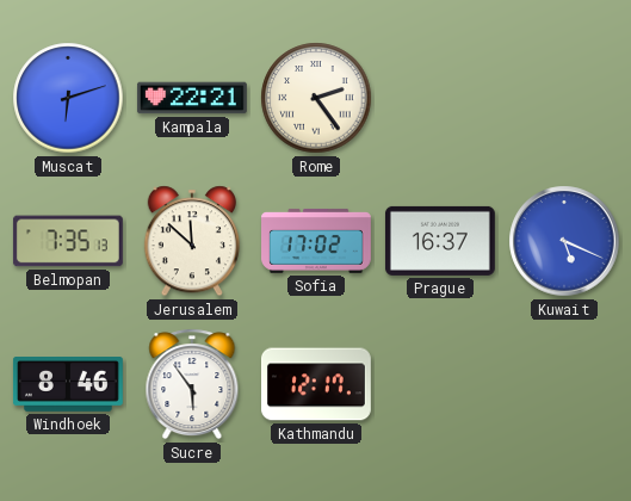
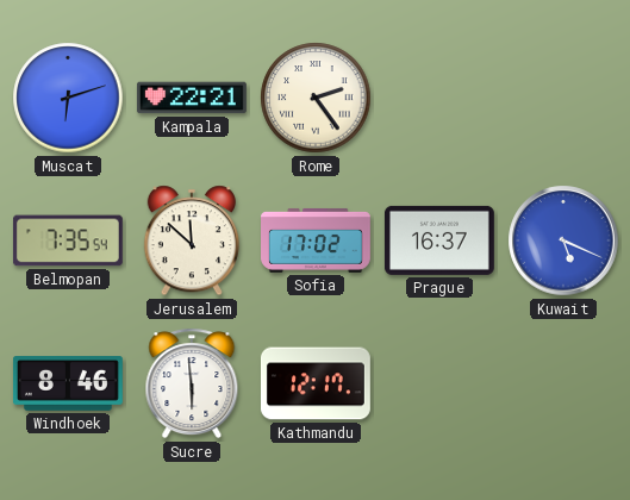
Belmopan: 7:35:13 -> 7:35:54
Sucre: 5:54 -> 5:59
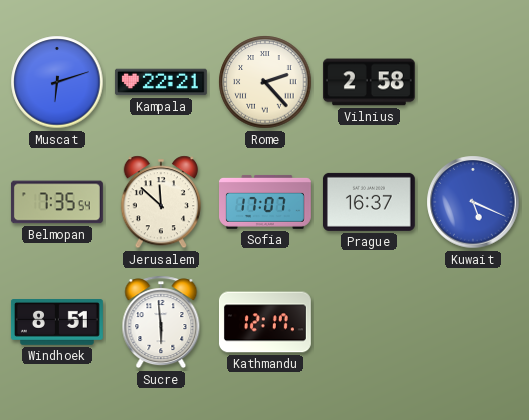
Rome: 2:24 -> 2:23
Vilnius: none -> 2:58
Sofia: 17:02 -> 17:07
Windhoek: 8:46 -> 8:51
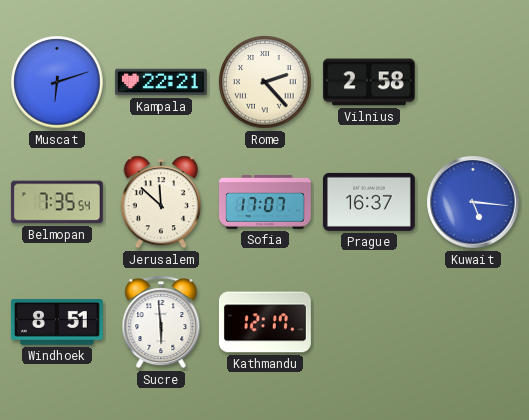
Kuwait: 5:19 -> 5:16
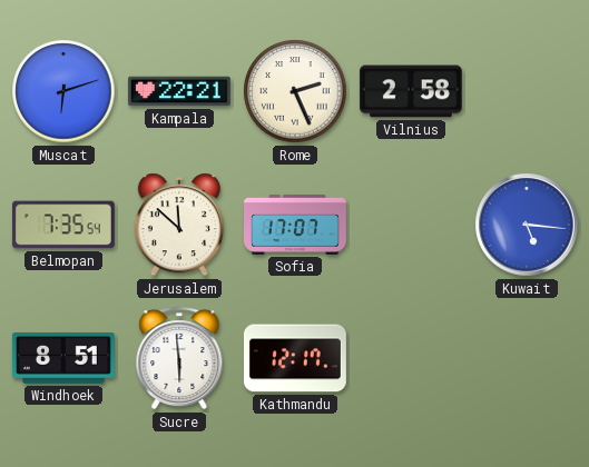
Rome: 2:23 -> 2:26
Prague: 16:37 -> none
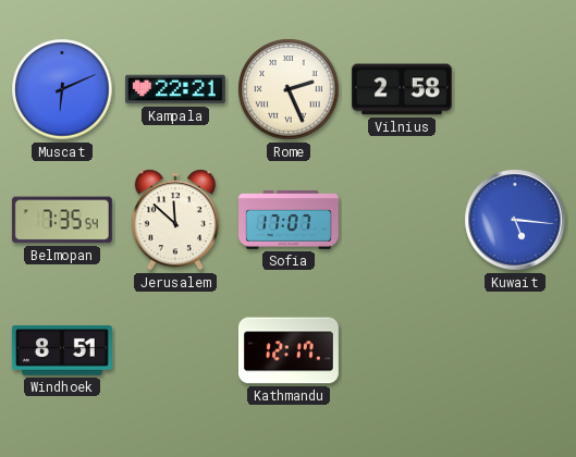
Muscat: 6:12 -> 6:11
Sucre: 5:59 -> none
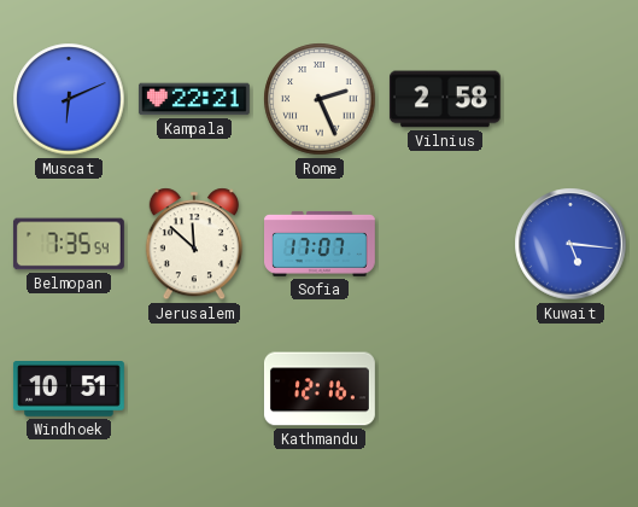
Windhoek: 8:51 -> 10:51
Kathmandu: 12:17 -> 12:16
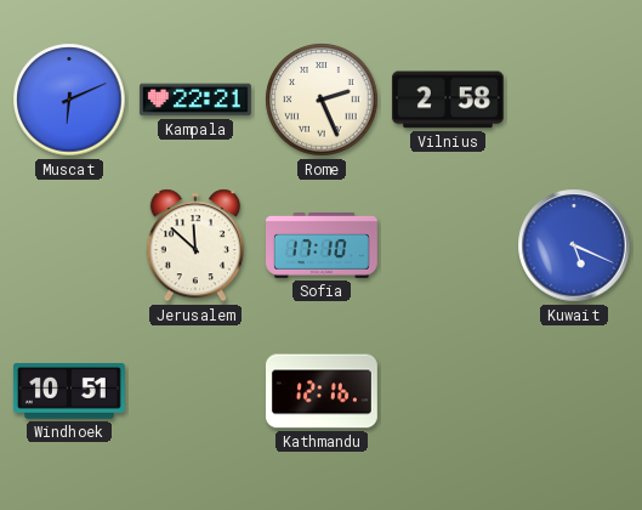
Belmopan: 7:35 -> none
Sofia: 17:07 -> 17:10
Kuwait: 5:16 -> 5:19
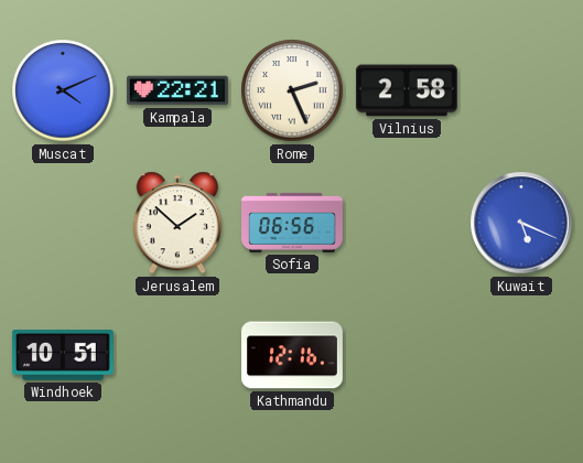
Muscat: 6:11 -> 4:11
Jerusalem: 11:52 -> 1:52
Sofia: 17:10 -> 06:56
